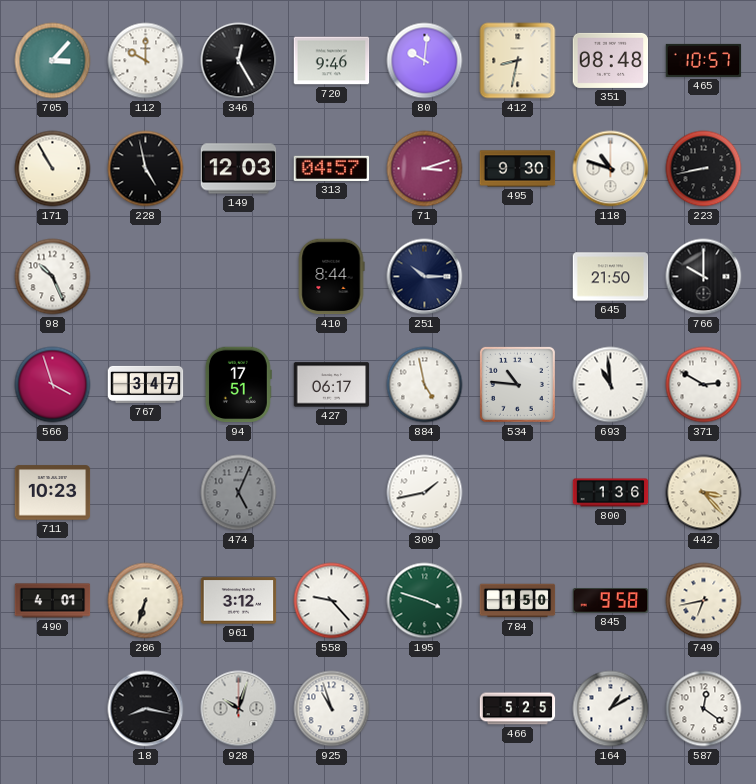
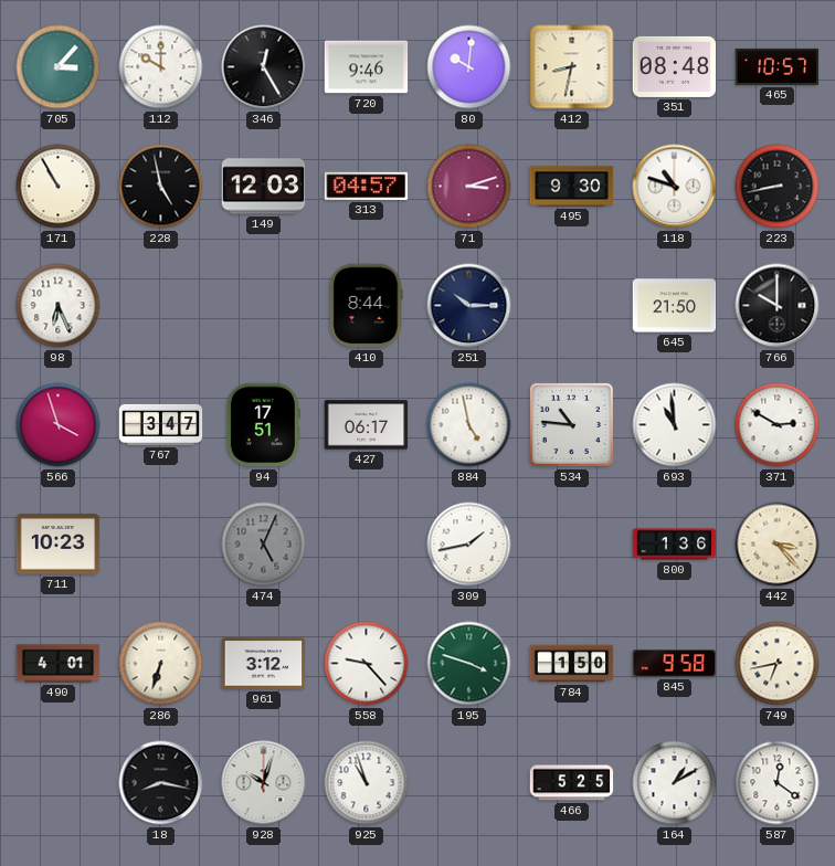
98: 10:26 -> 6:26
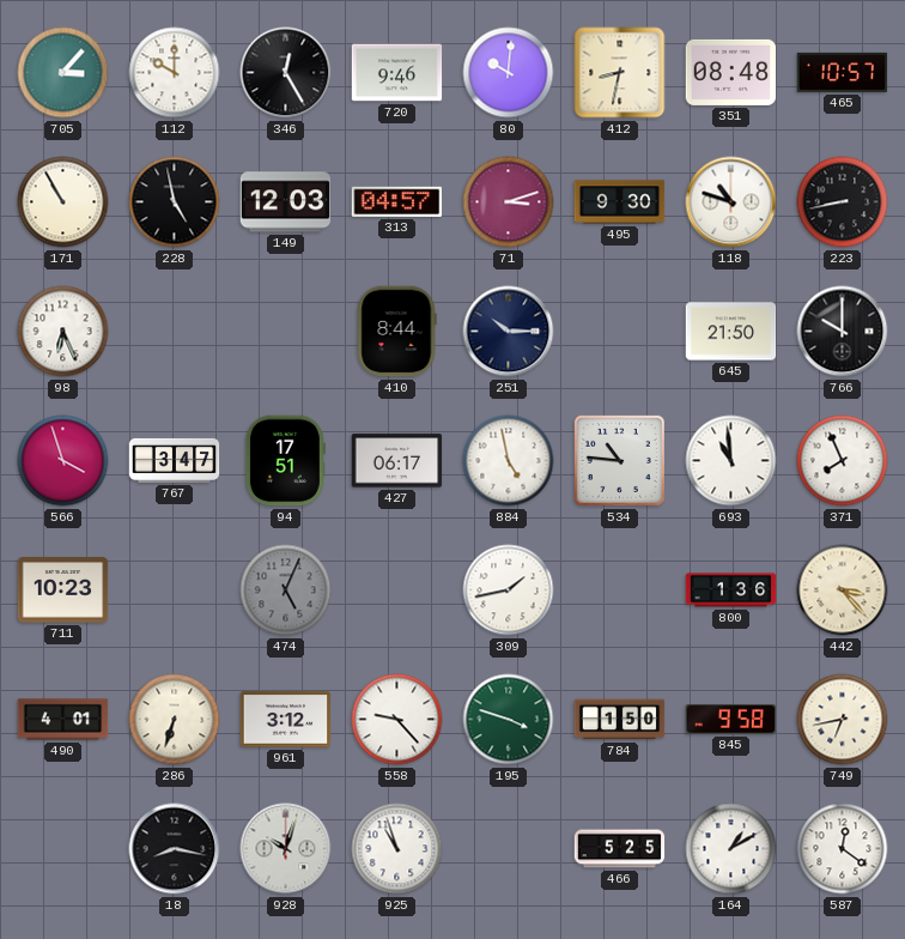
371: 2:50 -> 7:56
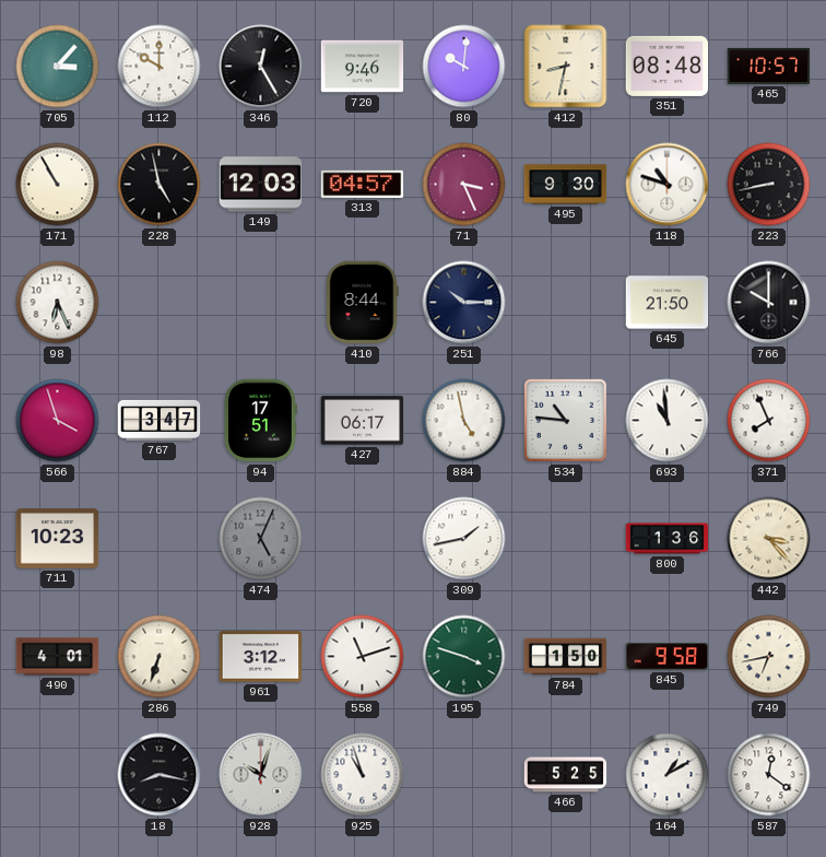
71: 3:12 -> 3:26
558: 9:23 -> 11:12
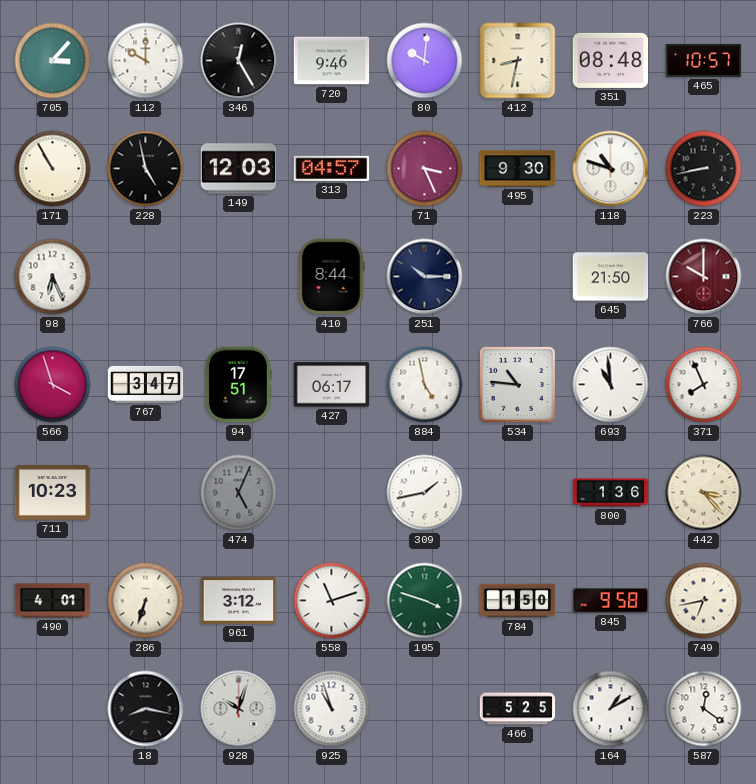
766 dial: black -> burgundy
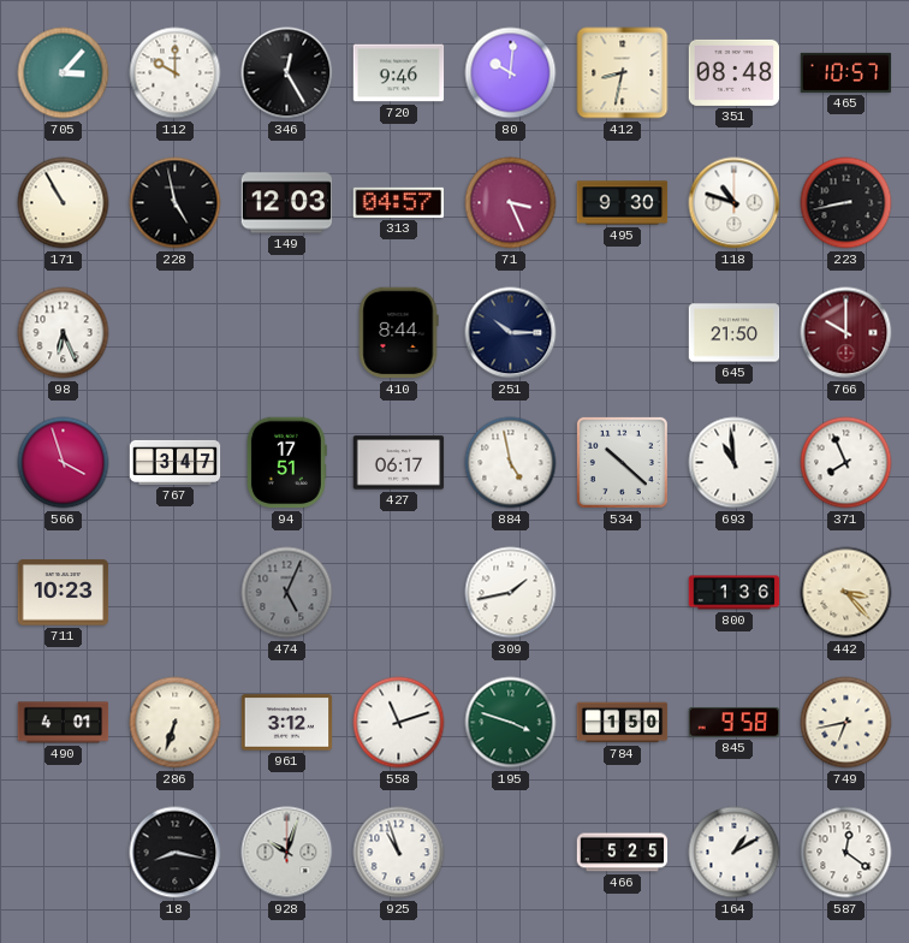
534: 10:46 -> 10:22
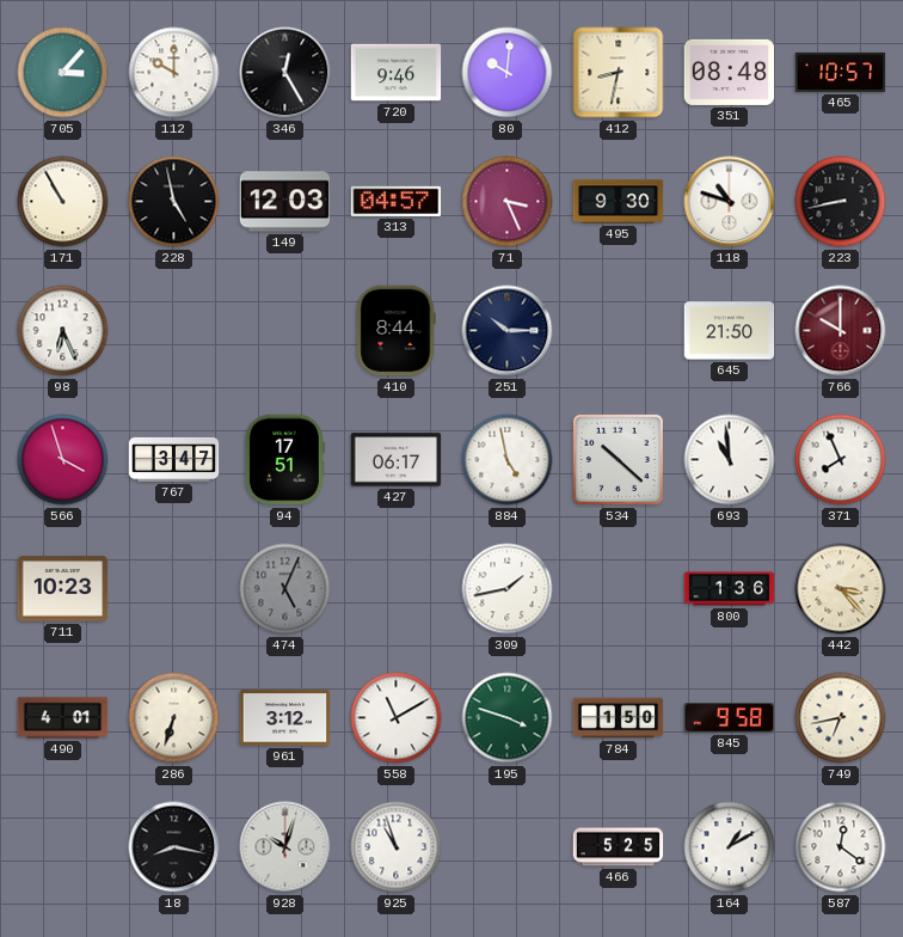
558: 11:12 -> 11:10
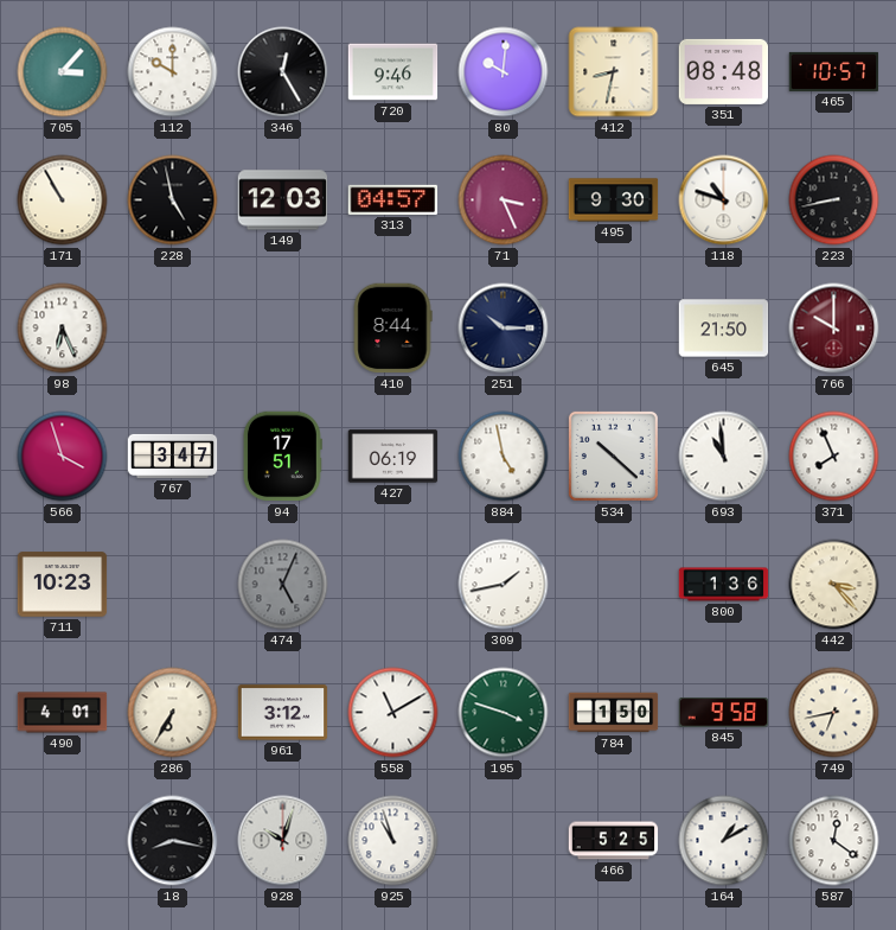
427: 06:17 -> 06:19
286: 6:33 -> 6:35
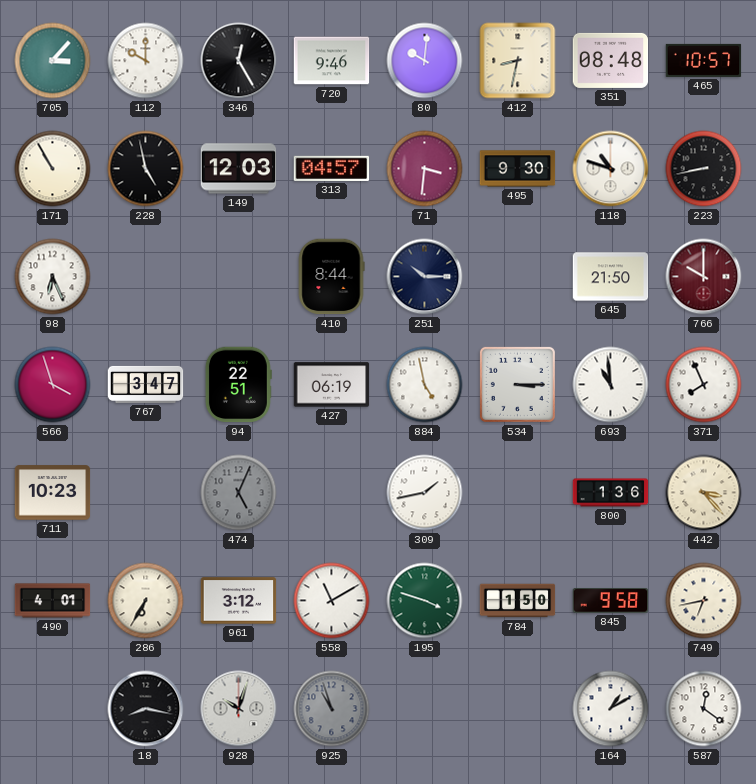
71: 3:26 -> 3:31
94: 17:51 -> 22:51
534: 10:22 -> 3:15
925 dial: white -> grey
466: 5:25 -> none
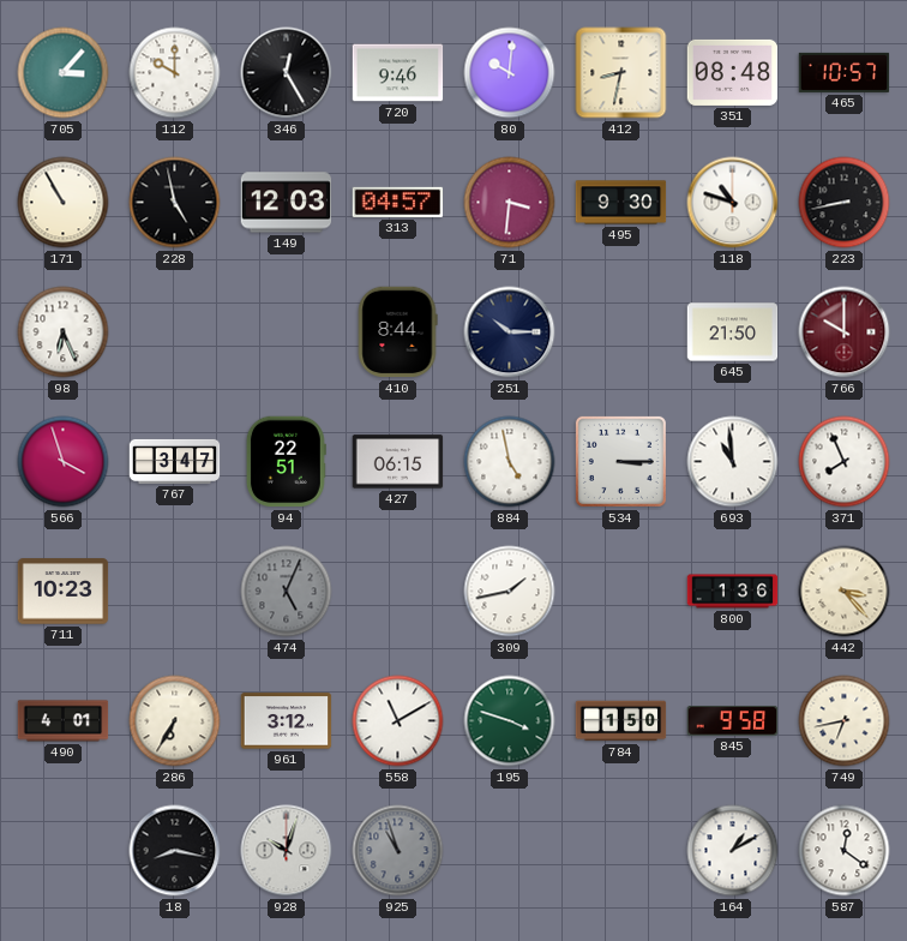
427: 06:19 -> 06:15
